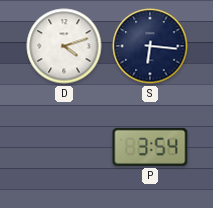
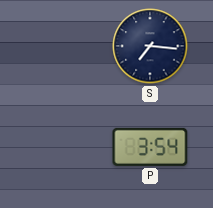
D: 4:12 -> none
S: 6:16 -> 7:16
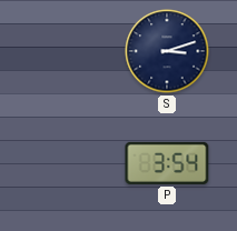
S: 7:16 -> 3:12
